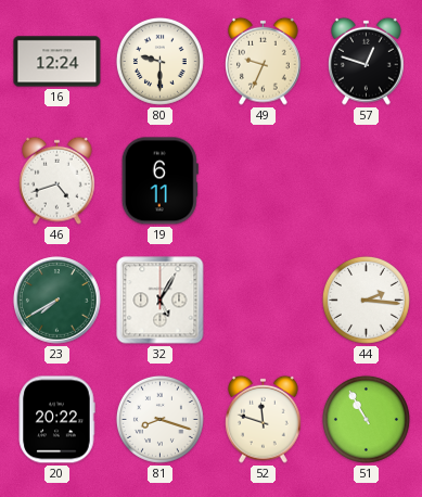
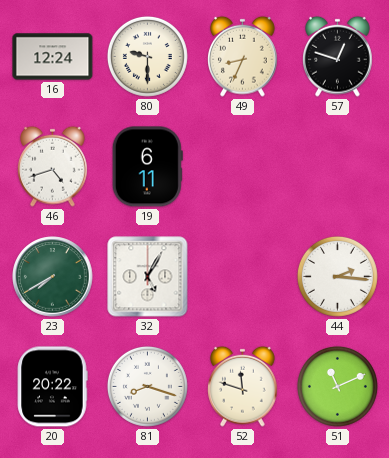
49: 9:34 -> 8:34
51: 10:55 -> 11:11
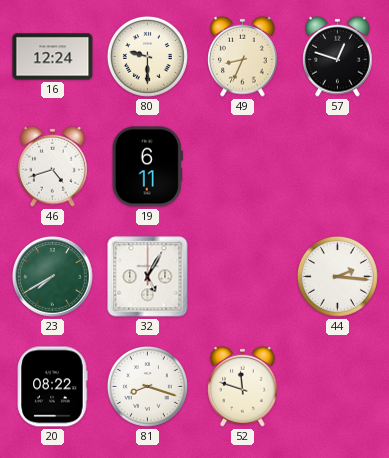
20: 20:22 -> 08:22
51: 11:11 -> none
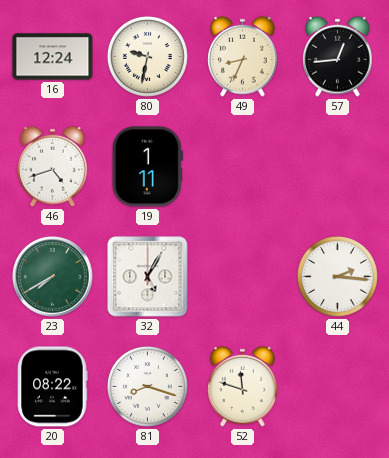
80: 9:30 -> 9:32
57: 12:48 -> 12:44
19: 6:11 -> 1:11
